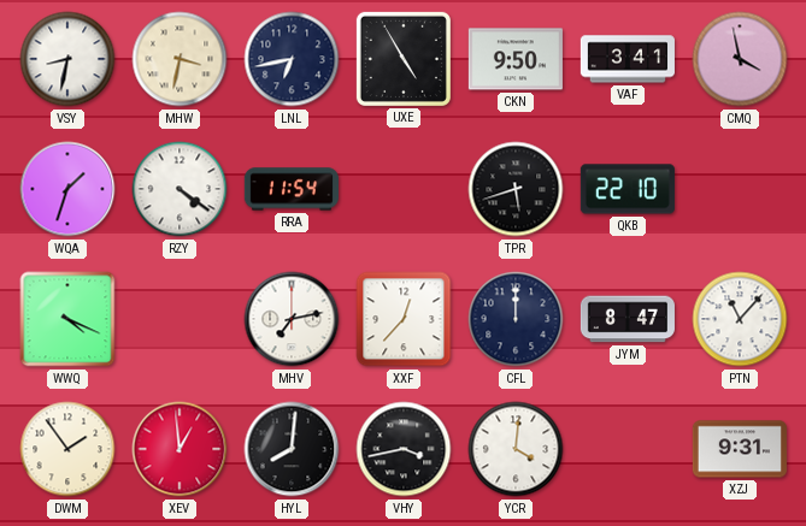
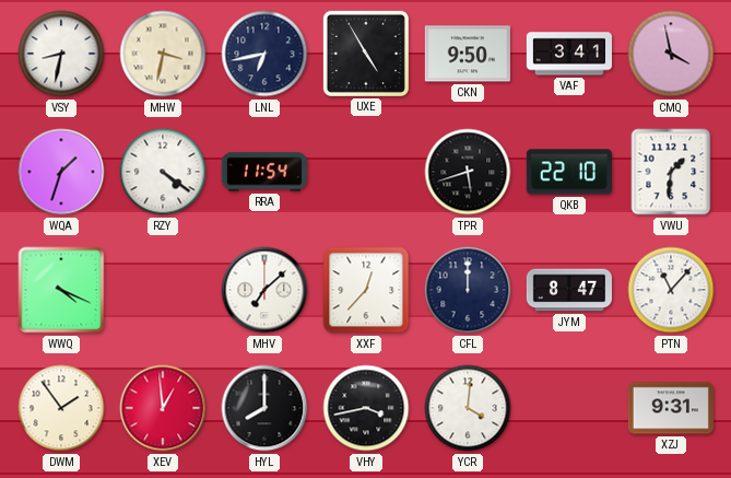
VWU: none -> 1:31
MHV: 7:13 -> 7:08
HYL: 8:01 -> 8:00
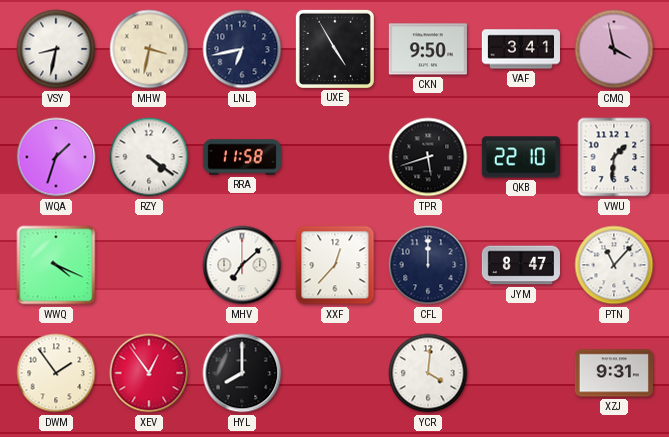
RRA: 11:54 -> 11:58
XEV: 12:59 -> 12:54
VHY: 3:43 -> none
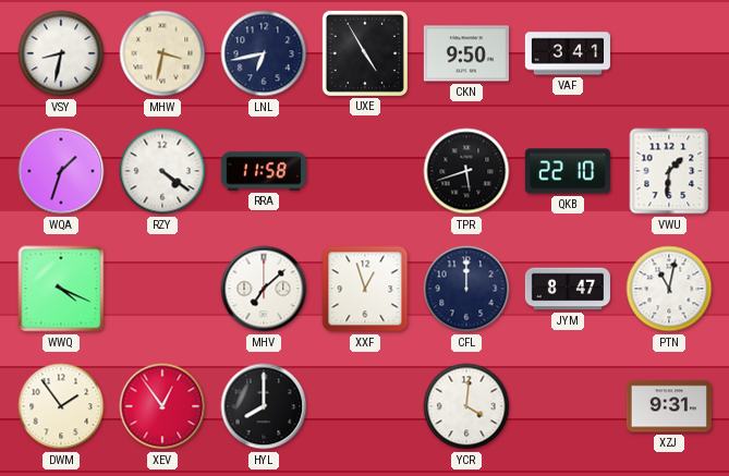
CMQ: 3:58 -> none
XXF: 12:37 -> 12:57
PTN: 11:07 -> 11:02
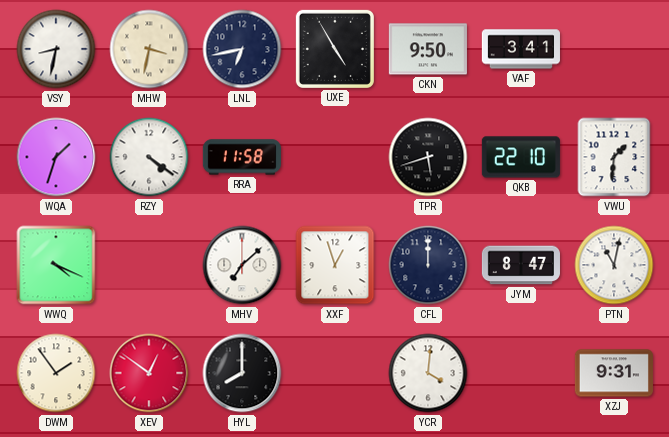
XEV: 12:54 -> 12:51
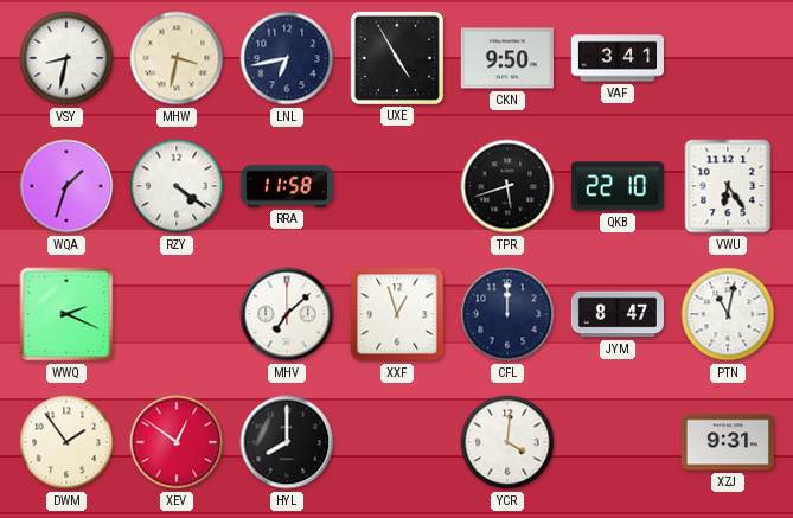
VWU: 1:31 -> 6:24
WWQ: 4:19 -> 2:19
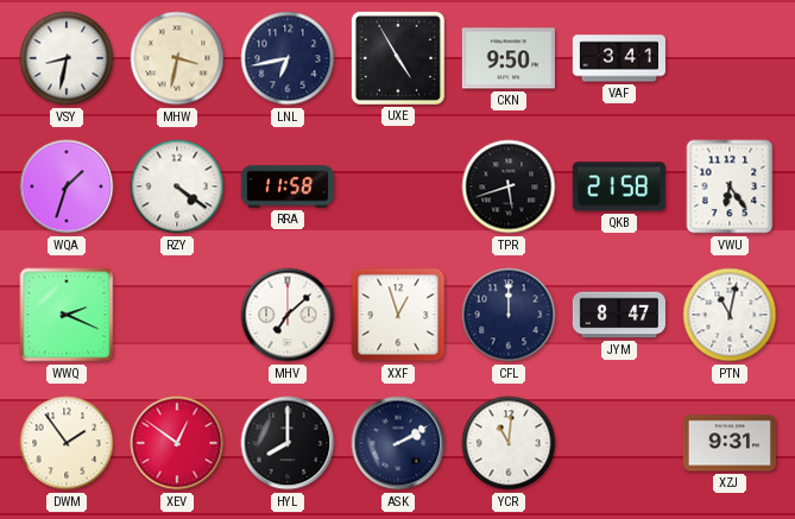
QKB: 22:10 -> 21:58
ASK: none -> 2:10
YCR: 4:01 -> 11:01
